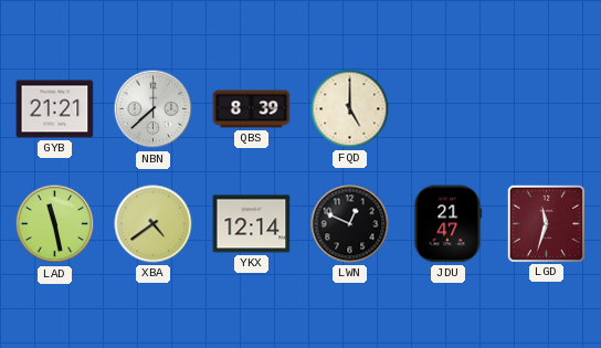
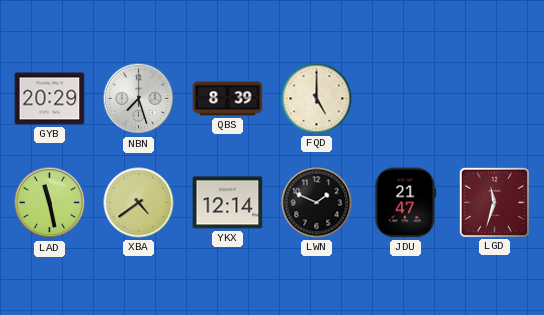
GYB: 21:21 -> 20:29
NBN: 7:38 -> 7:27
LWN: 12:49 -> 1:49
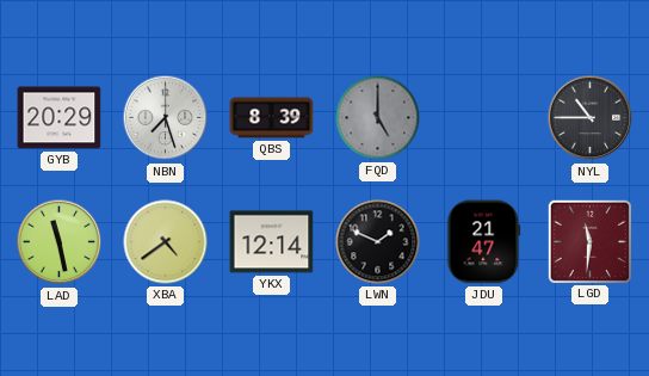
FQD dial: cream -> grey
NYL: none -> 10:45
LGD: 11:33 -> 11:31
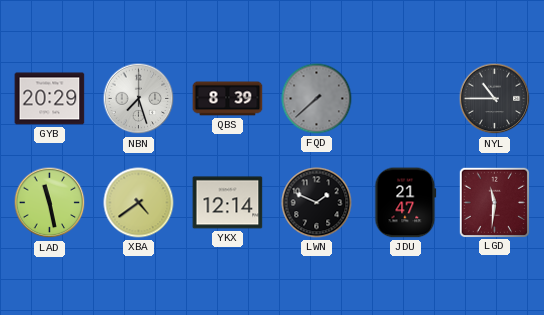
FQD: 5:00 -> 7:38
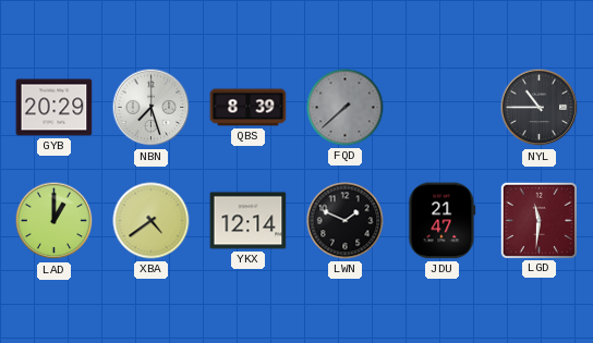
LAD: 11:28 -> 1:00
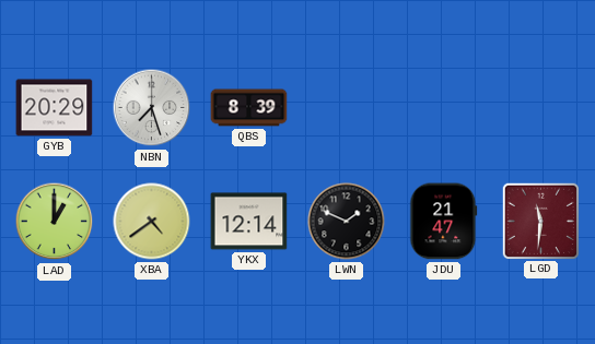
FQD: 7:38 -> none
NYL: 10:45 -> none
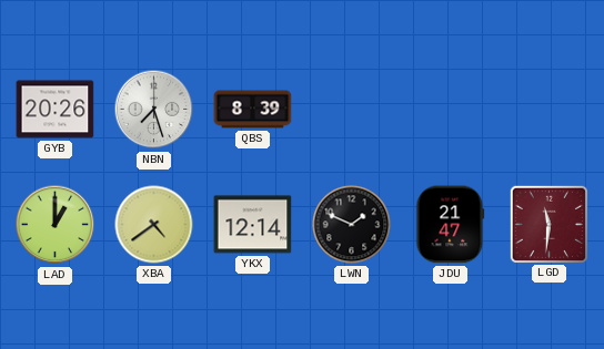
GYB: 20:29 -> 20:26
